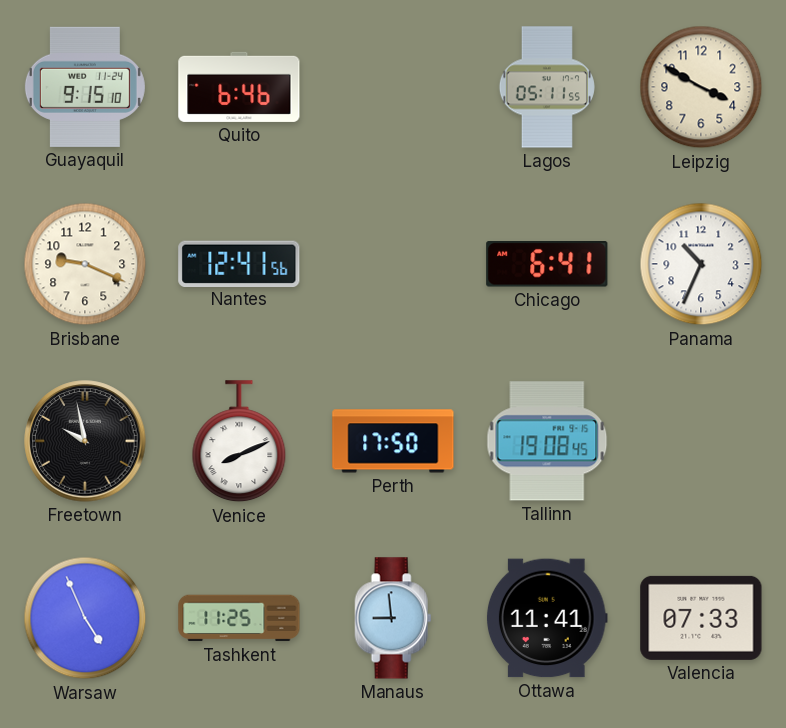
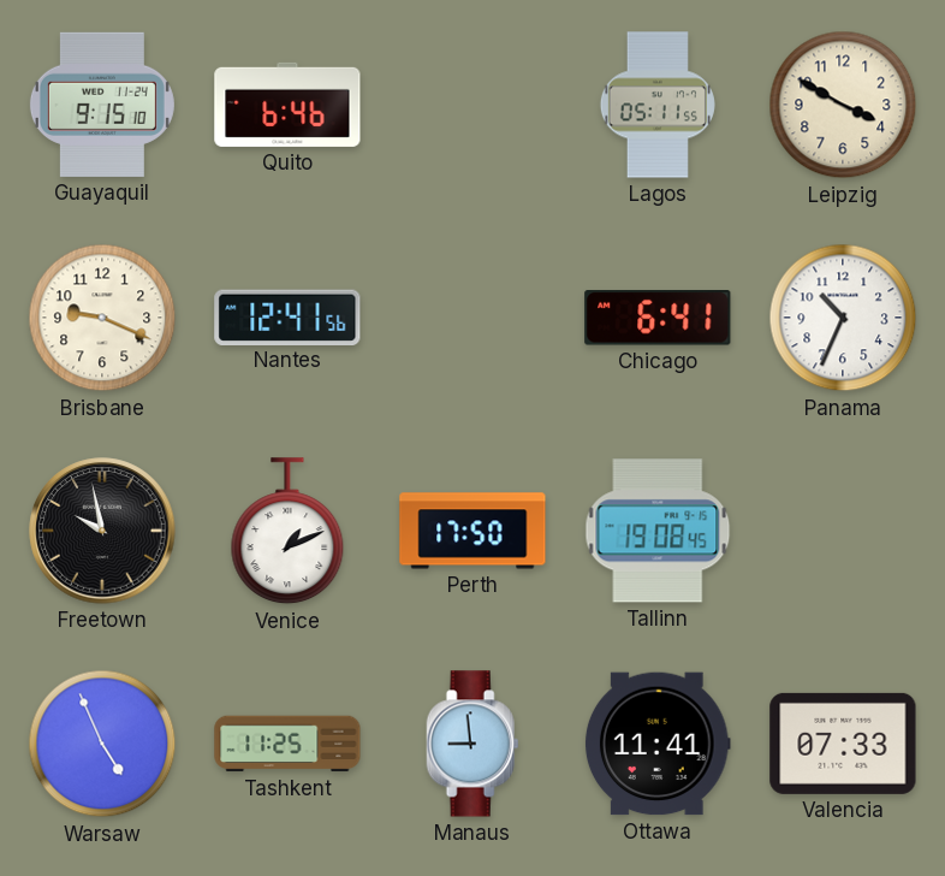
Venice: 8:11 -> 1:11
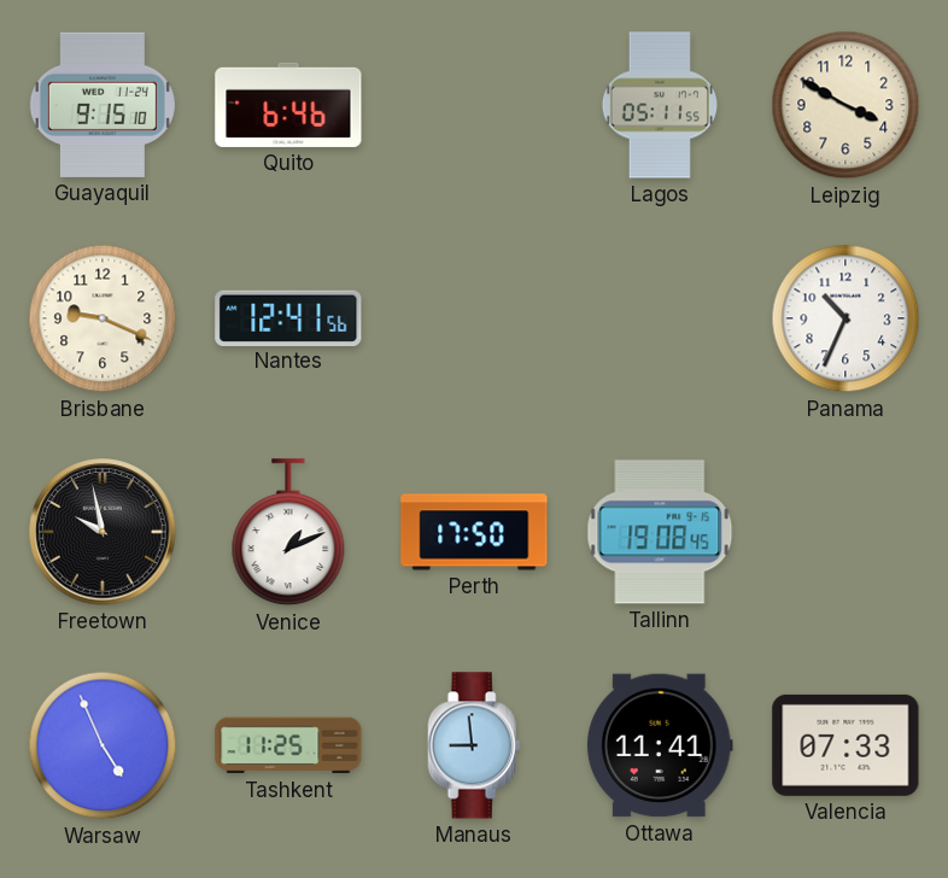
Chicago: 6:41 -> none
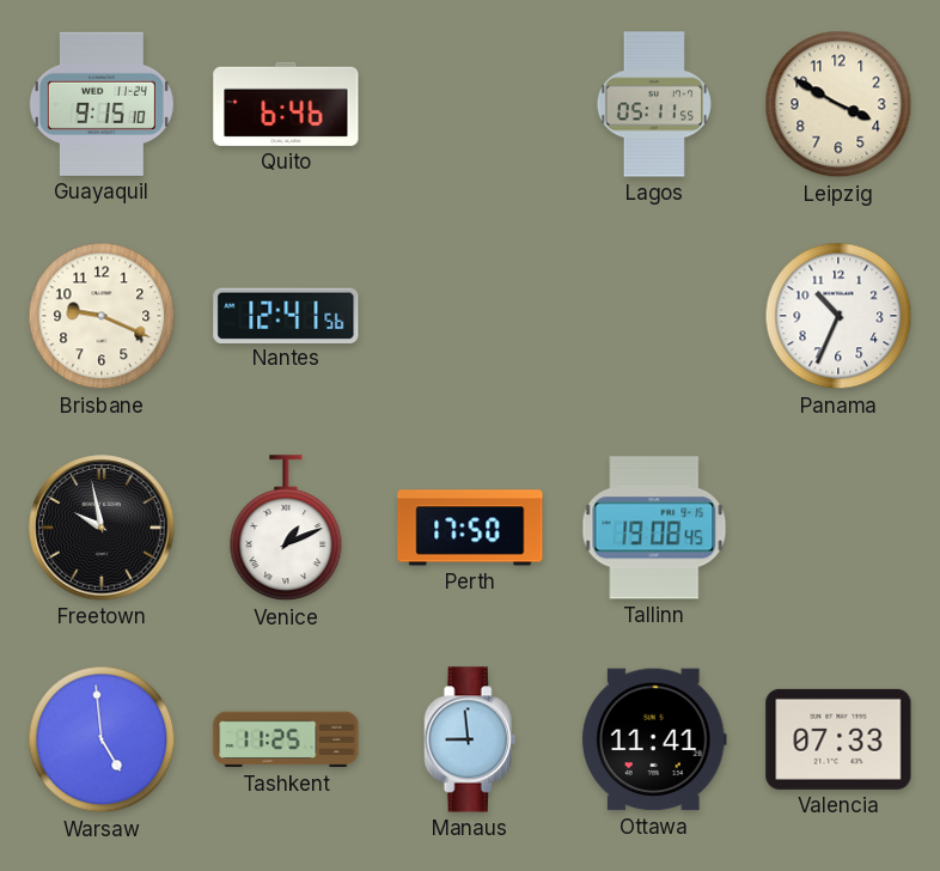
Warsaw: 4:56 -> 4:59
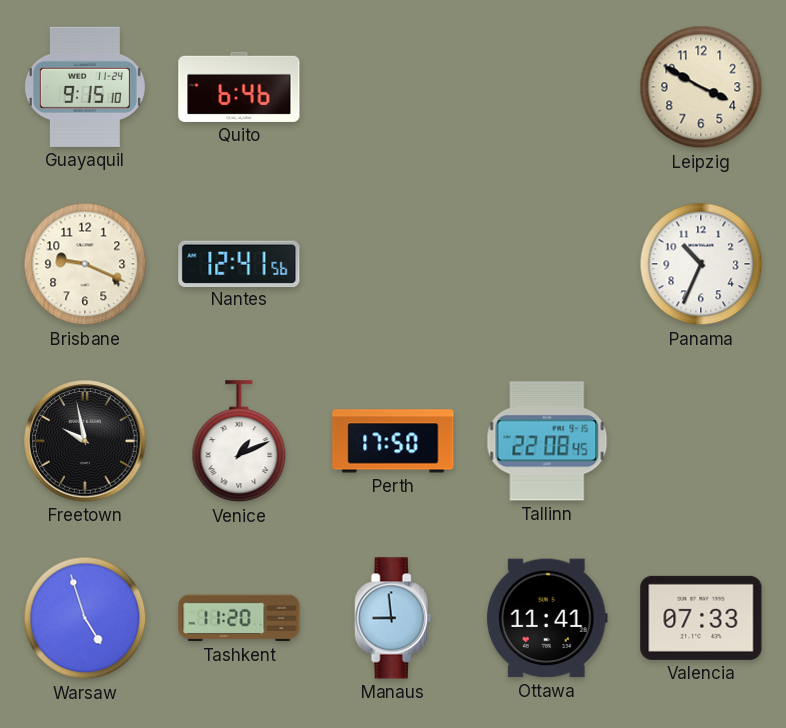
Lagos: 05:11 -> none
Tallinn: 19:08 -> 22:08
Warsaw: 4:59 -> 4:57
Tashkent: 11:25 -> 11:20
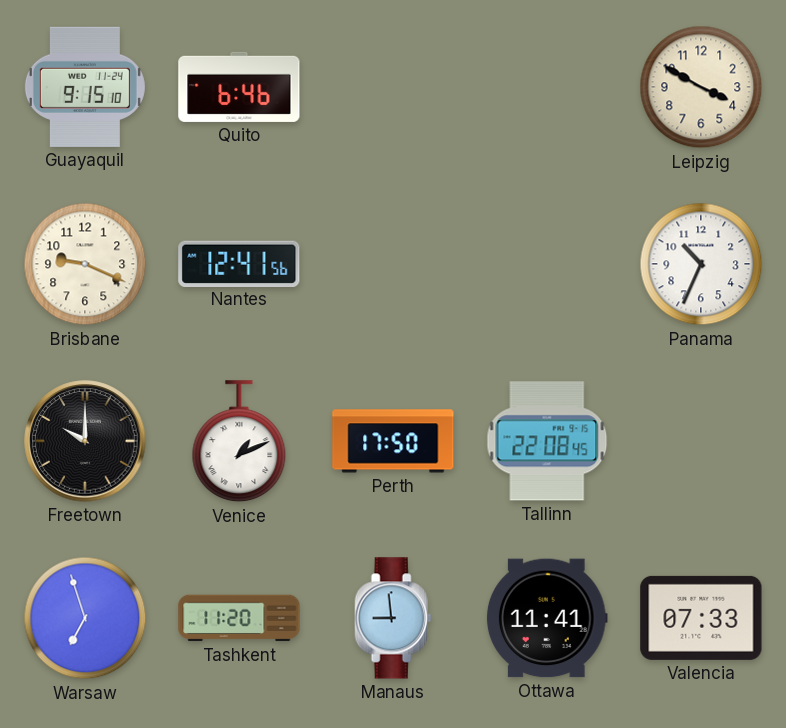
Freetown: 9:58 -> 10:00
Warsaw: 4:57 -> 6:57
